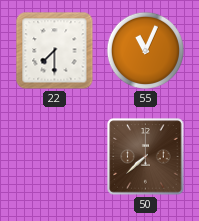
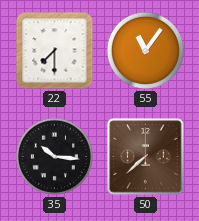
55: 11:04 -> 11:06
35: none -> 10:16
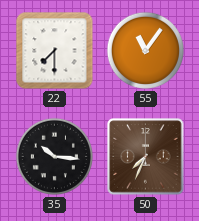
50: 7:38 -> 7:34
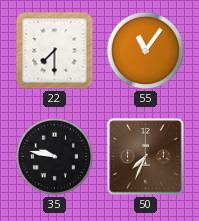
35: 10:16 -> 9:47
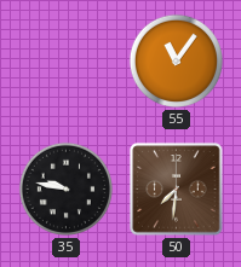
22: 7:30 -> none
50: 7:34 -> 7:31
